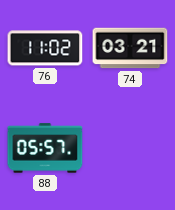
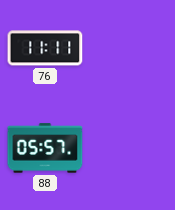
76: 11:02 -> 11:11
74: 03:21 -> none
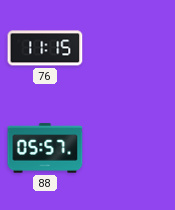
76: 11:11 -> 11:15
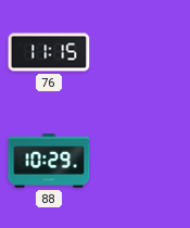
88: 05:57 -> 10:29
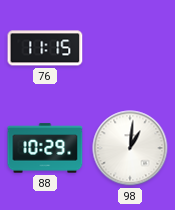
98: none -> 1:01
